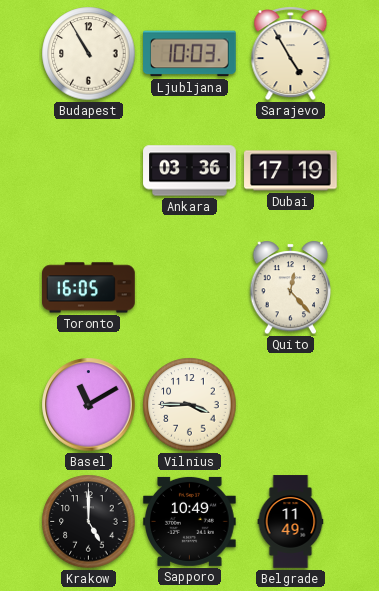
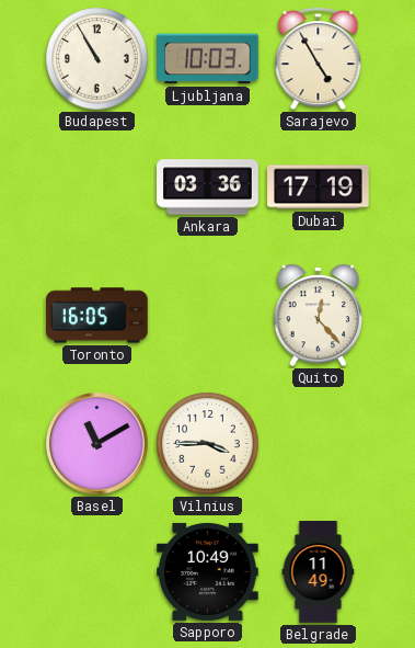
Krakow: 5:00 -> none
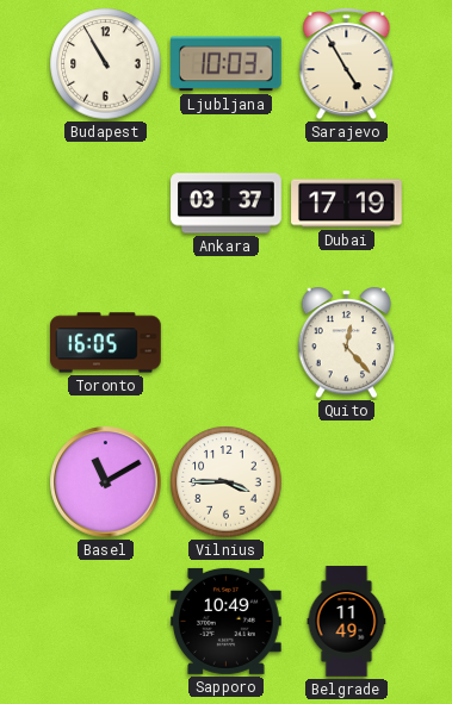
Ankara: 03:36 -> 03:37
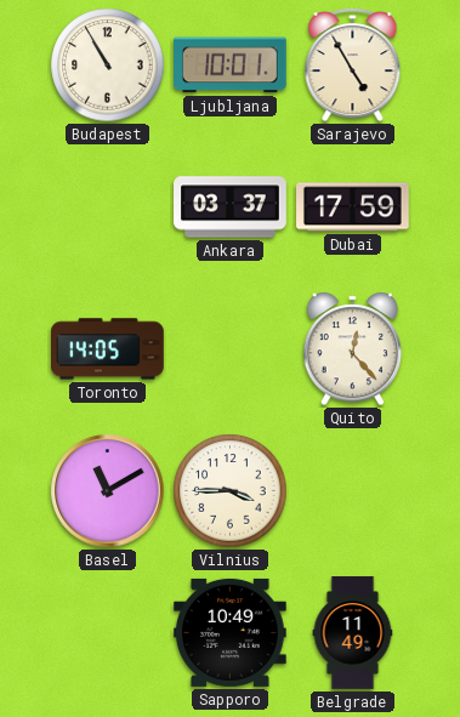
Ljubljana: 10:03 -> 10:01
Dubai: 17:19 -> 17:59
Toronto: 16:05 -> 14:05
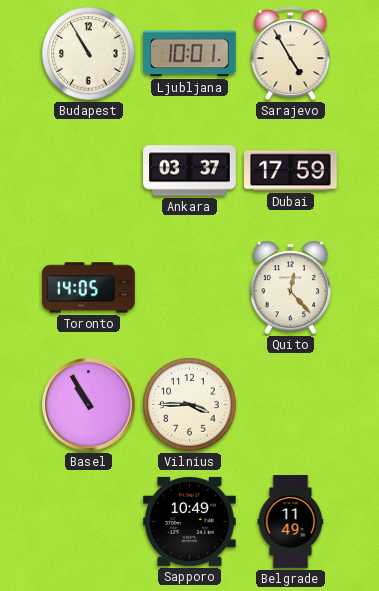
Basel: 11:10 -> 10:55
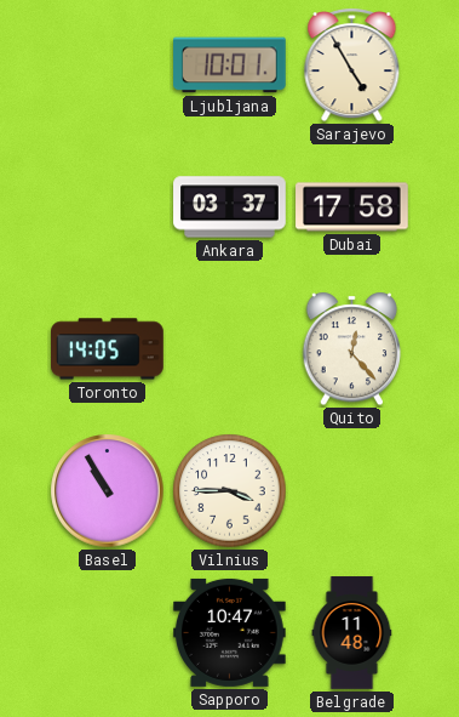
Budapest: 10:55 -> none
Dubai: 17:59 -> 17:58
Sapporo: 10:49 -> 10:47
Belgrade: 11:49 -> 11:48
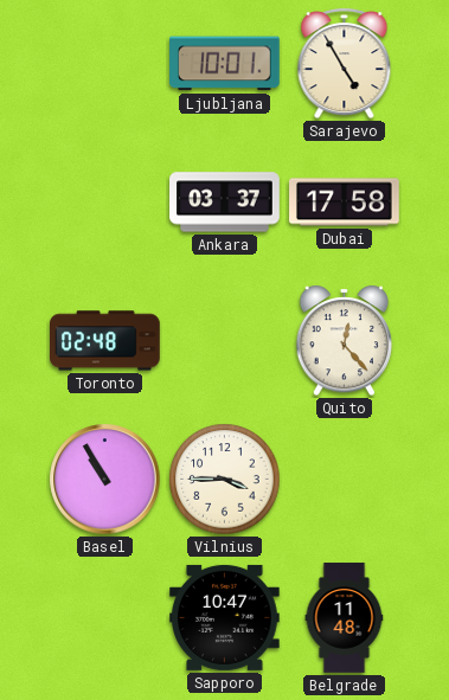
Toronto: 14:05 -> 02:48
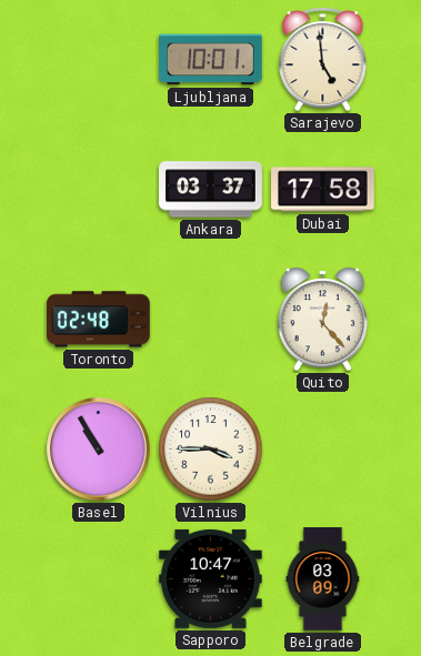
Sarajevo: 4:55 -> 4:59
Belgrade: 11:48 -> 03:09
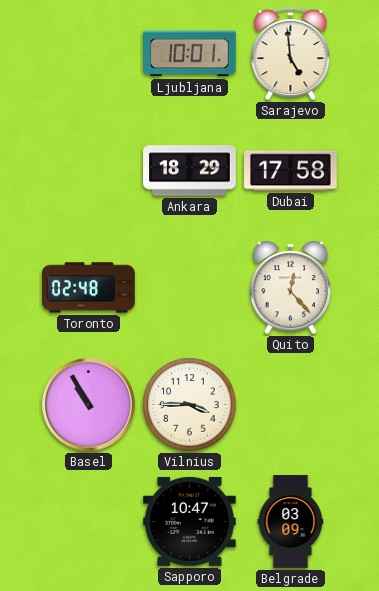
Ankara: 03:37 -> 18:29
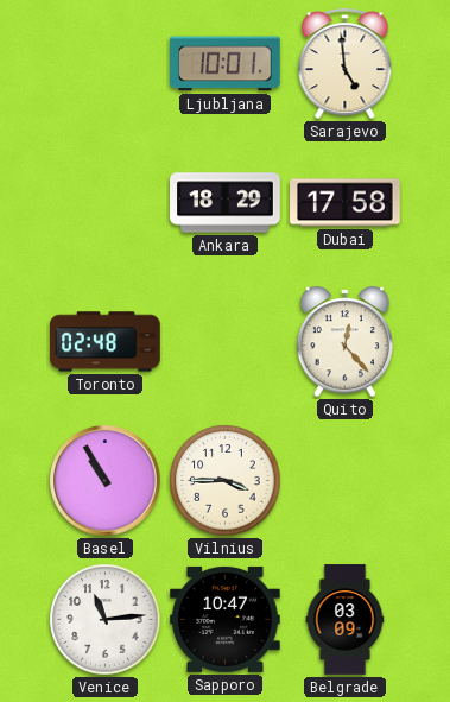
Venice: none -> 11:14
